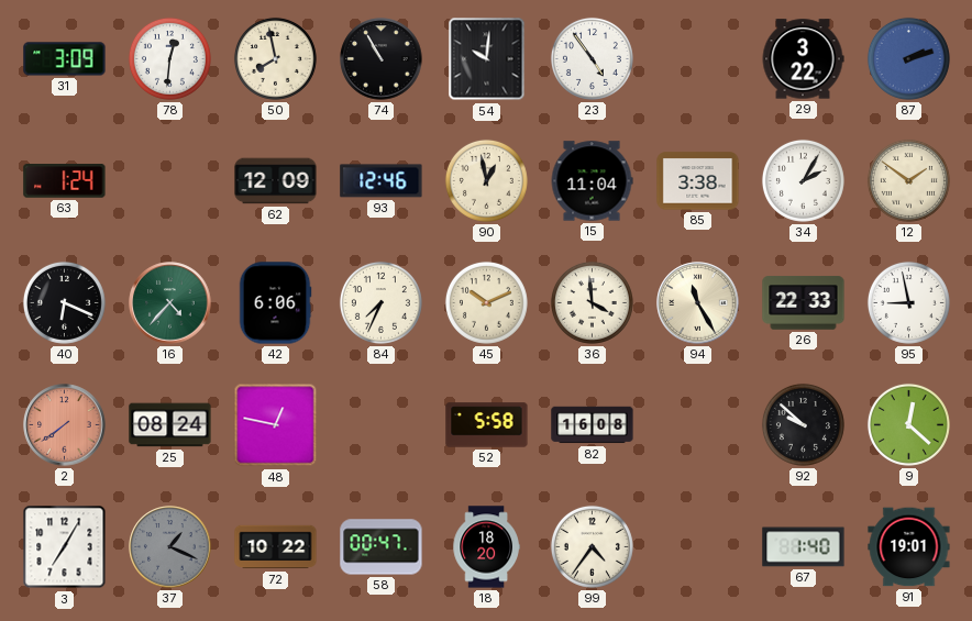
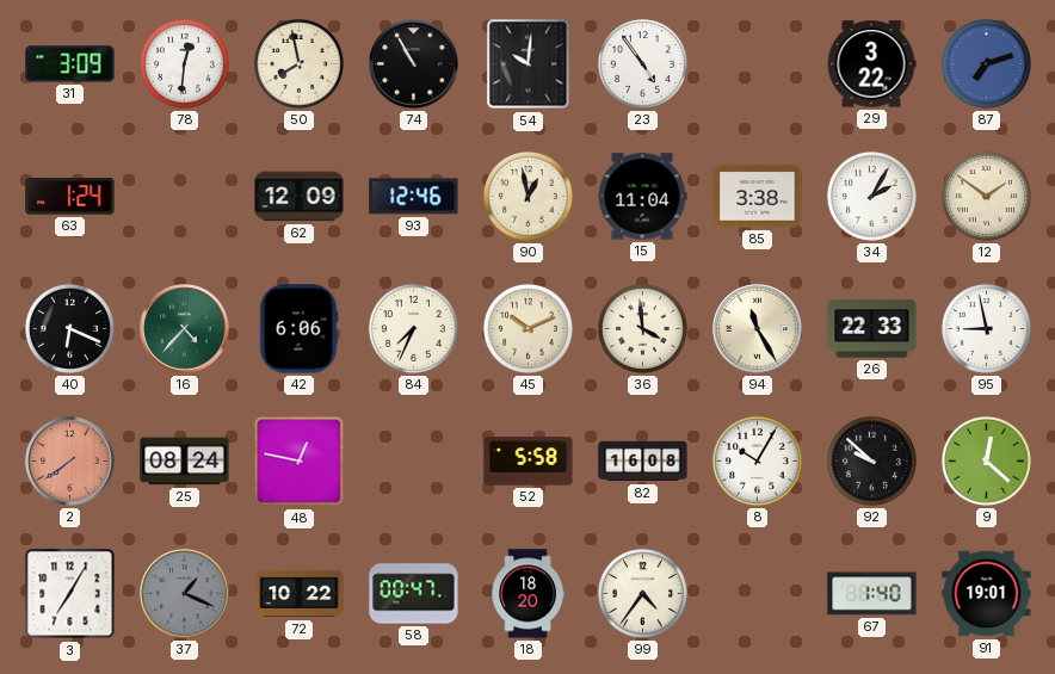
87: 2:12 -> 7:12
8: none -> 10:05
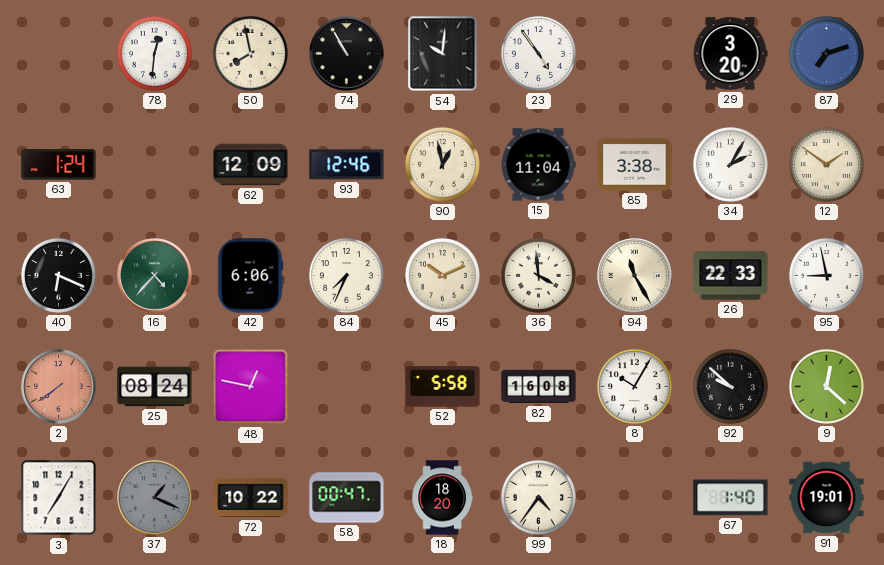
31: 3:09 -> none
29: 3:22 -> 3:20
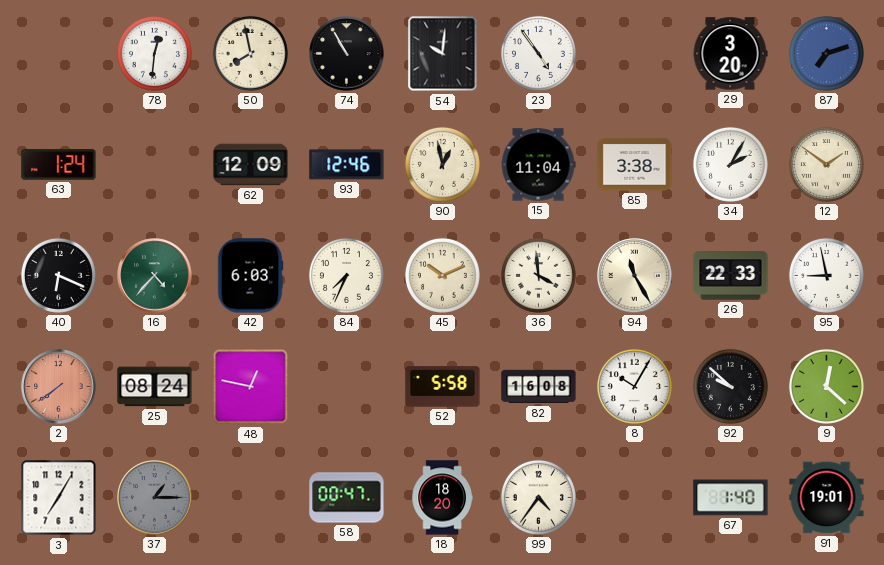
42: 6:06 -> 6:03
37: 1:19 -> 1:15
72: 10:22 -> none
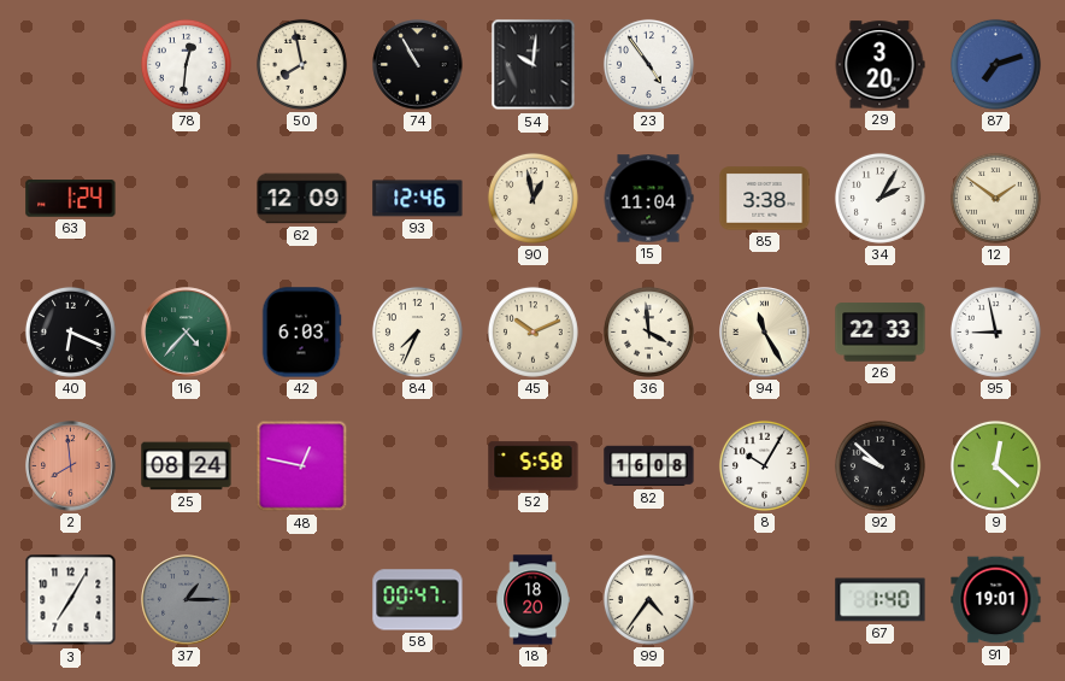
2: 7:39 -> 7:59
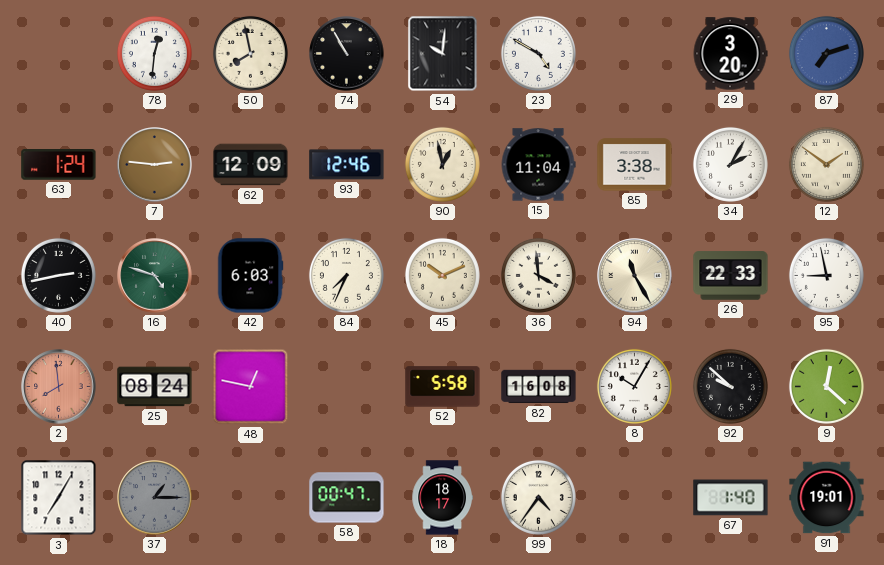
23: 4:54 -> 4:50
7: none -> 2:46
40: 6:19 -> 2:43
16: 4:37 -> 4:48
18: 18:20 -> 18:17
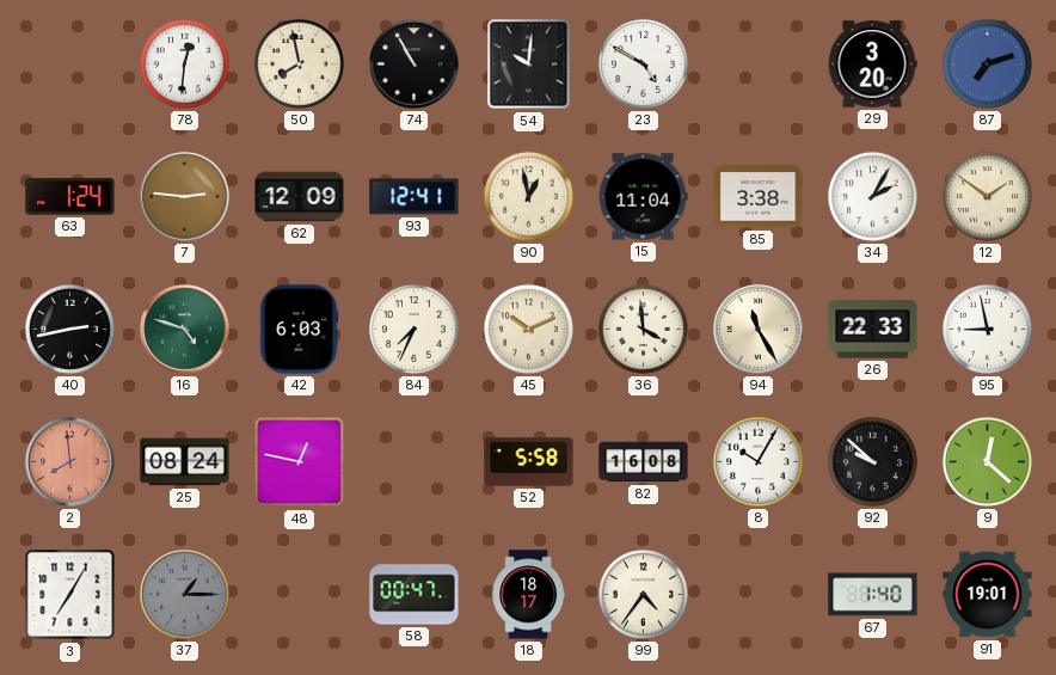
93: 12:46 -> 12:41
